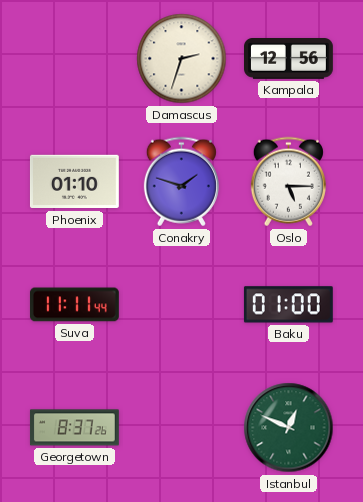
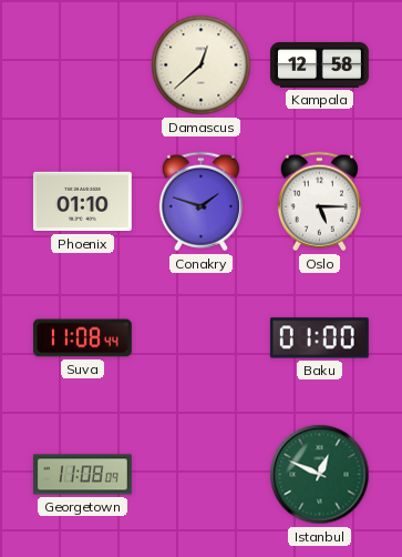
Damascus: 2:33 -> 12:38
Kampala: 12:56 -> 12:58
Suva: 11:11 -> 11:08
Georgetown: 8:37 -> 11:08
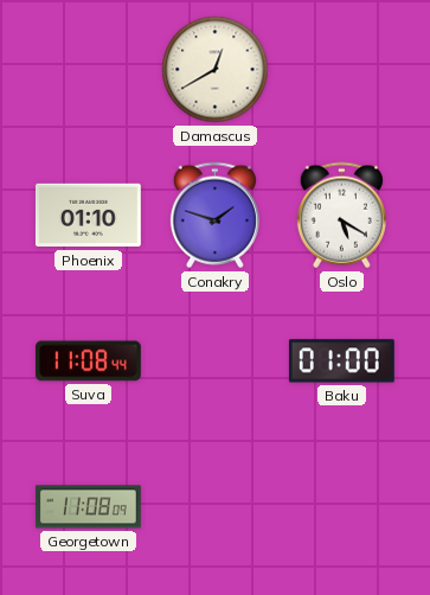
Damascus: 12:38 -> 12:40
Kampala: 12:58 -> none
Oslo: 5:15 -> 5:20
Istanbul: 12:49 -> none
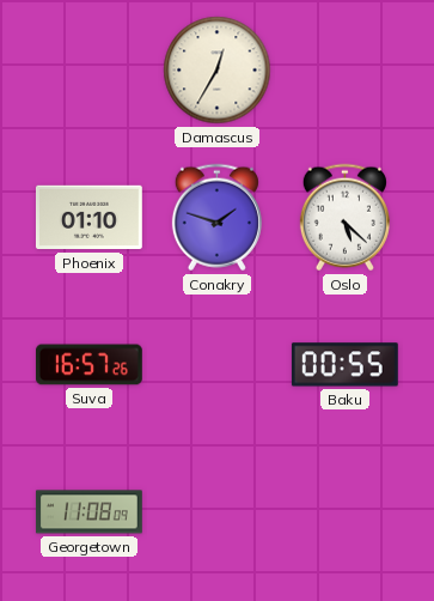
Damascus: 12:40 -> 12:35
Oslo: 5:20 -> 5:22
Suva: 11:08 -> 16:57
Baku: 01:00 -> 00:55
